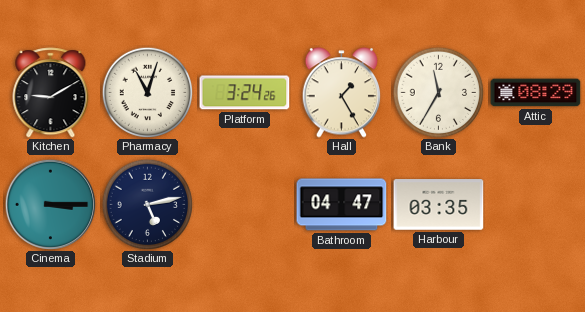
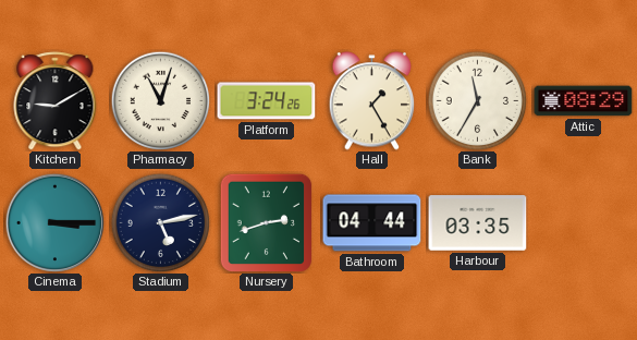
Nursery: none -> 2:42
Bathroom: 04:47 -> 04:44
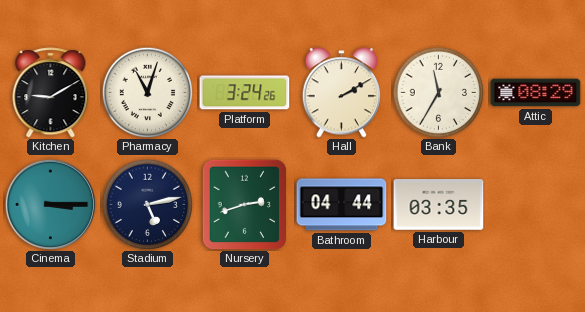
Hall: 1:25 -> 2:10
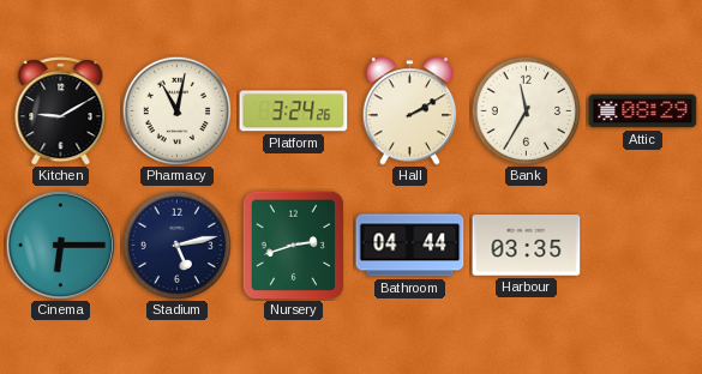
Pharmacy: 11:03 -> 11:02
Cinema: 3:15 -> 6:15
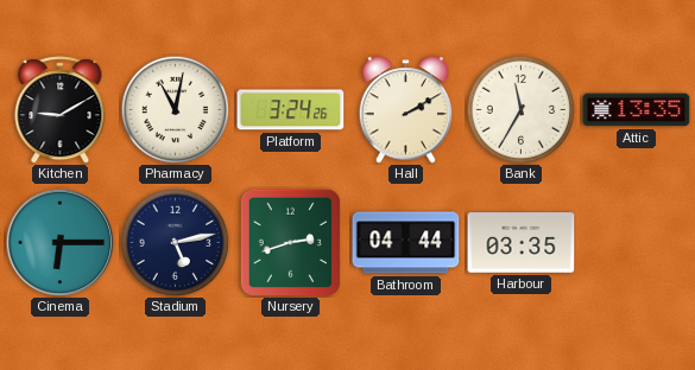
Attic: 08:29 -> 13:35
